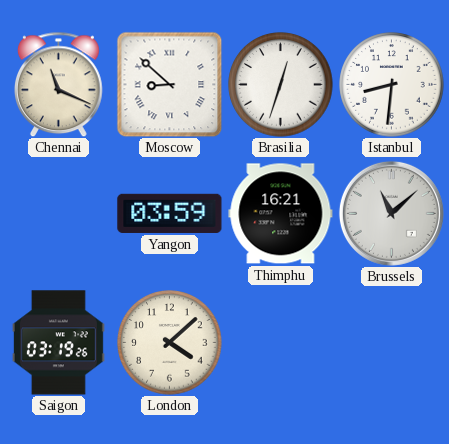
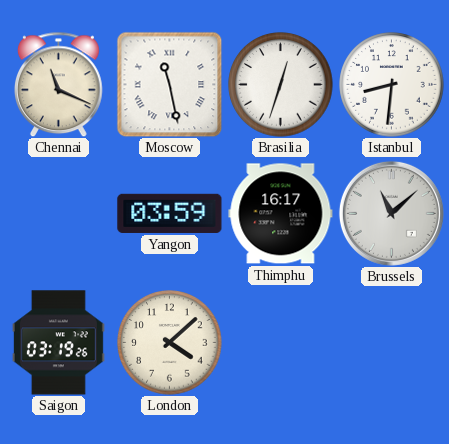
Moscow: 8:52 -> 11:28
Thimphu: 16:21 -> 16:17
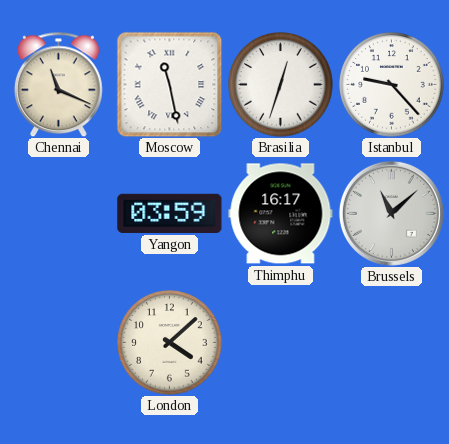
Istanbul: 8:31 -> 9:23
Saigon: 03:19 -> none
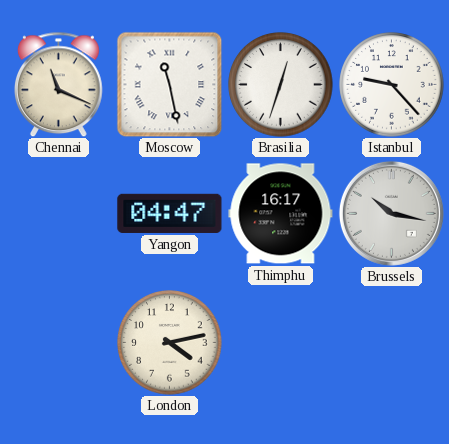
Yangon: 03:59 -> 04:47
Brussels: 11:08 -> 10:17
London: 4:08 -> 4:13
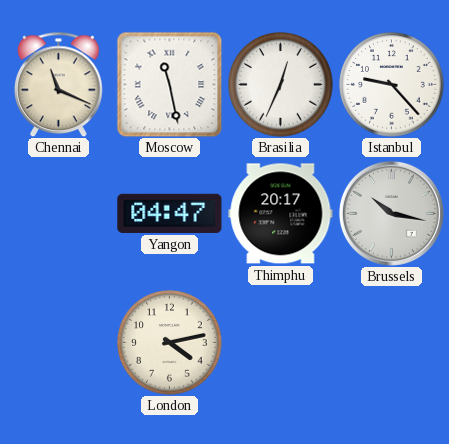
Brasilia: 12:33 -> 12:34
Thimphu: 16:17 -> 20:17
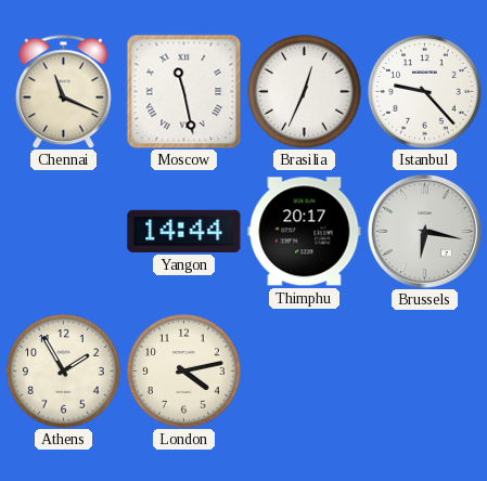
Yangon: 04:47 -> 14:44
Brussels: 10:17 -> 6:17
Athens: none -> 1:55
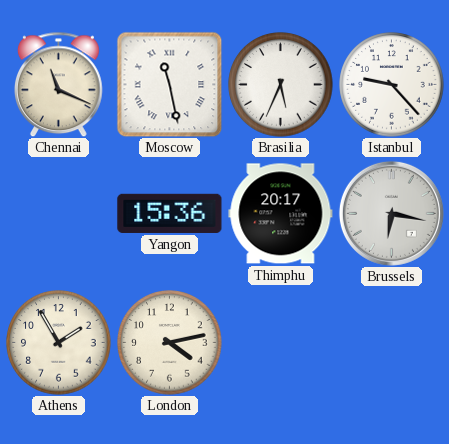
Brasilia: 12:34 -> 5:34
Yangon: 14:44 -> 15:36
